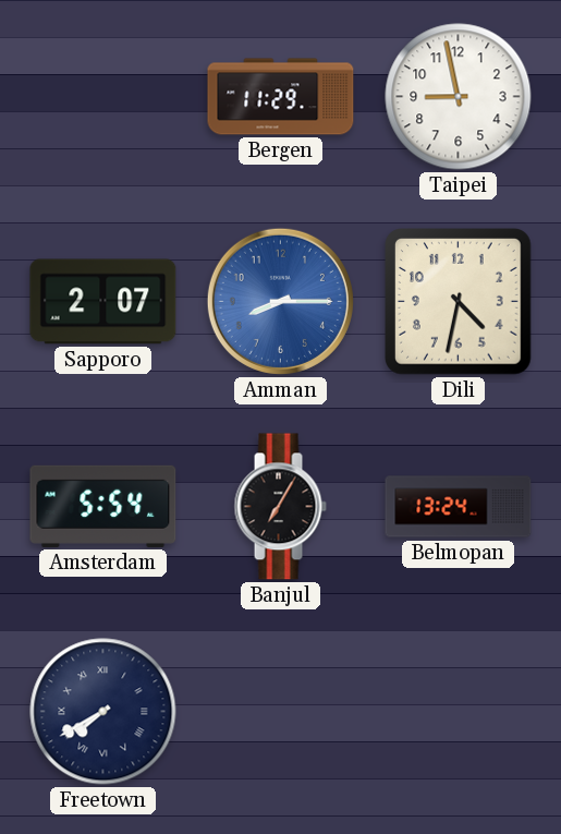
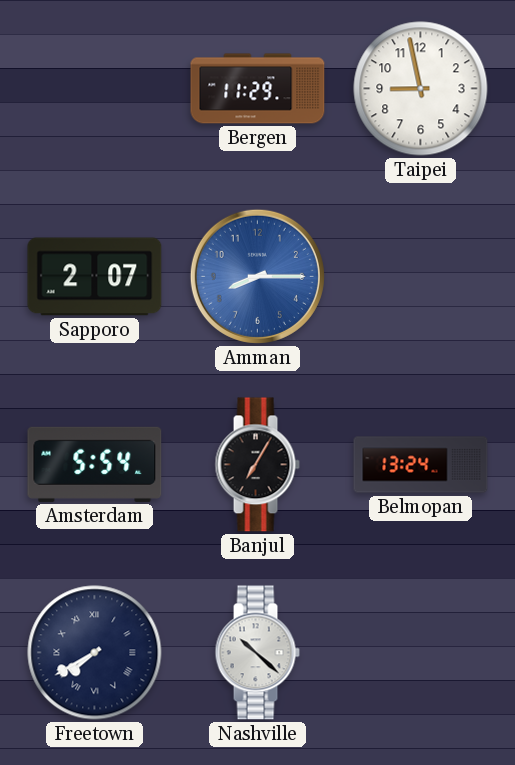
Dili: 4:32 -> none
Nashville: none -> 10:22
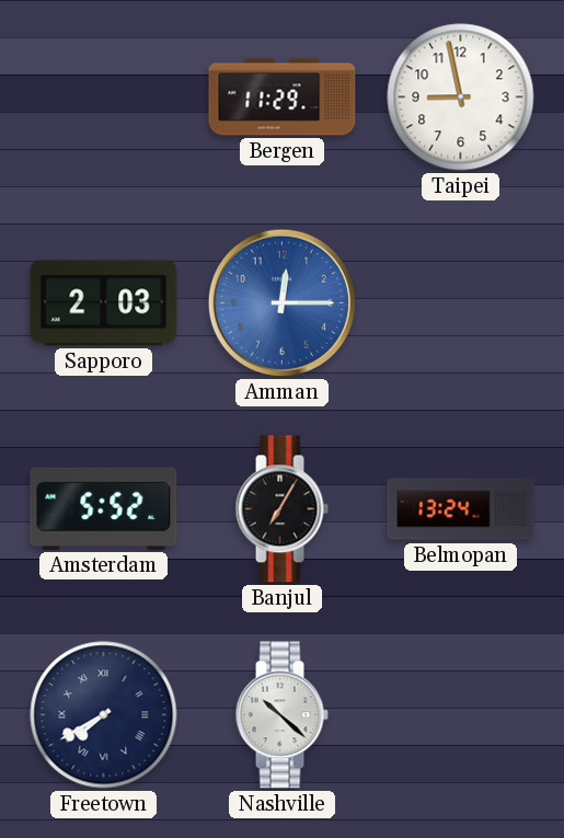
Sapporo: 2:07 -> 2:03
Amman: 8:15 -> 12:15
Amsterdam: 5:54 -> 5:52
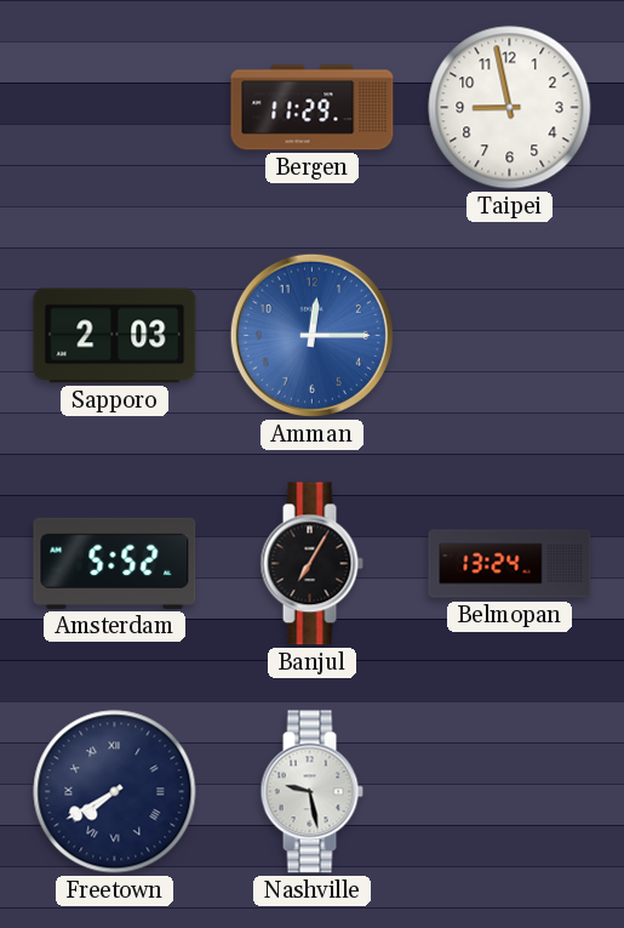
Nashville: 10:22 -> 9:28
